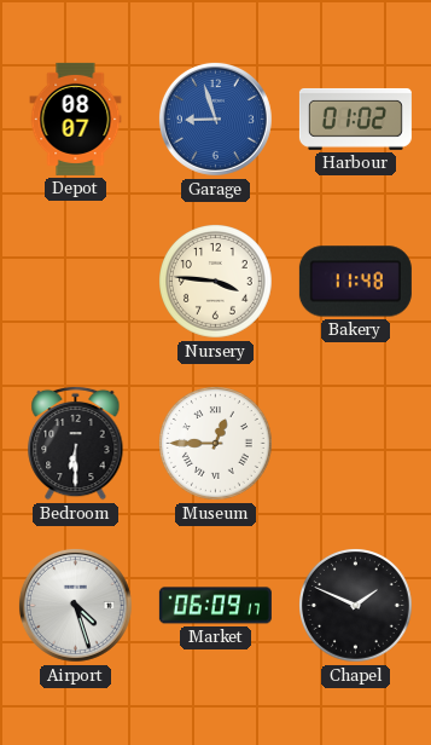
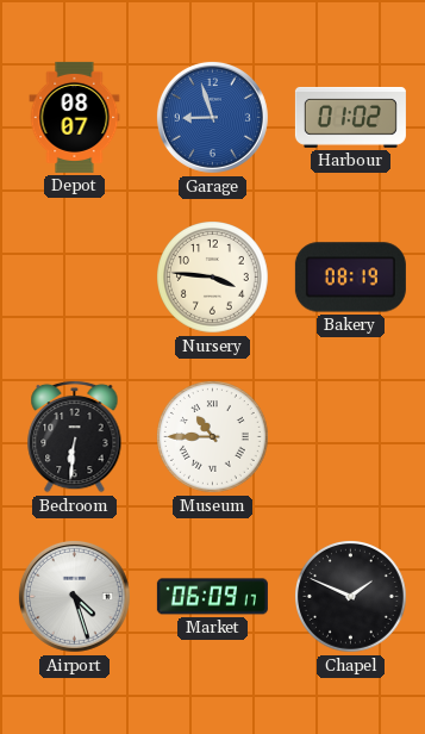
Bakery: 11:48 -> 08:19
Bedroom: 6:30 -> 6:31
Museum: 12:45 -> 10:45
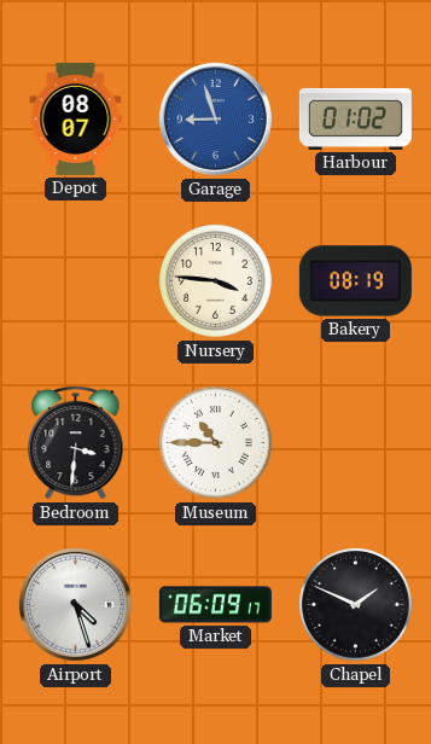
Bedroom: 6:31 -> 3:31
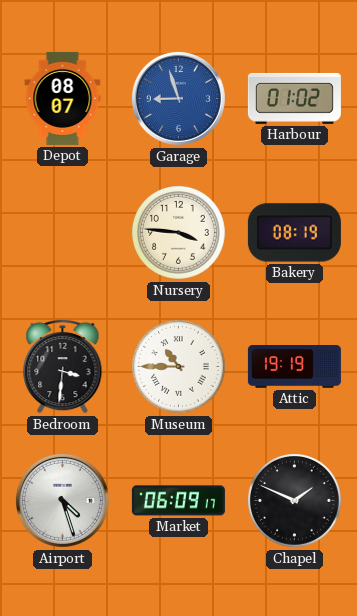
Attic: none -> 19:19
